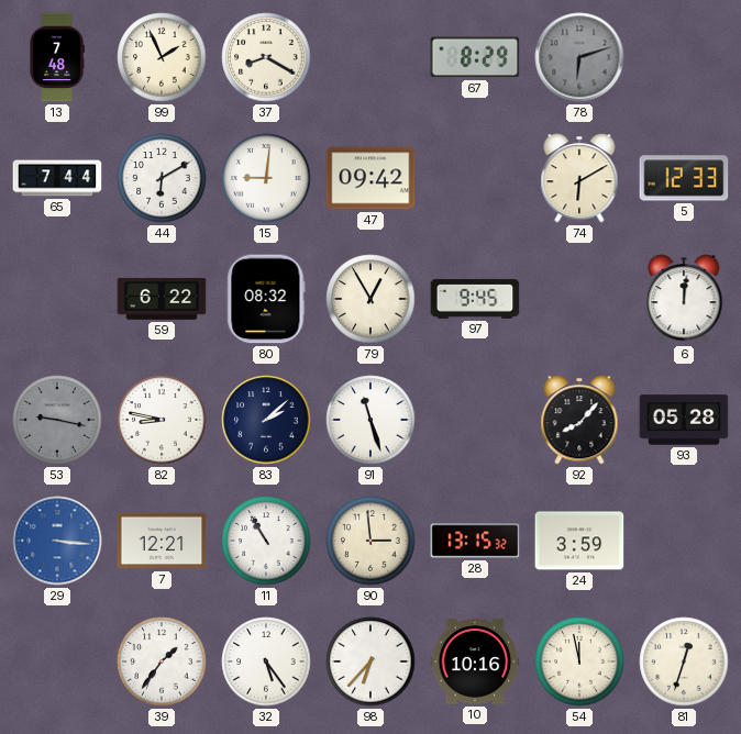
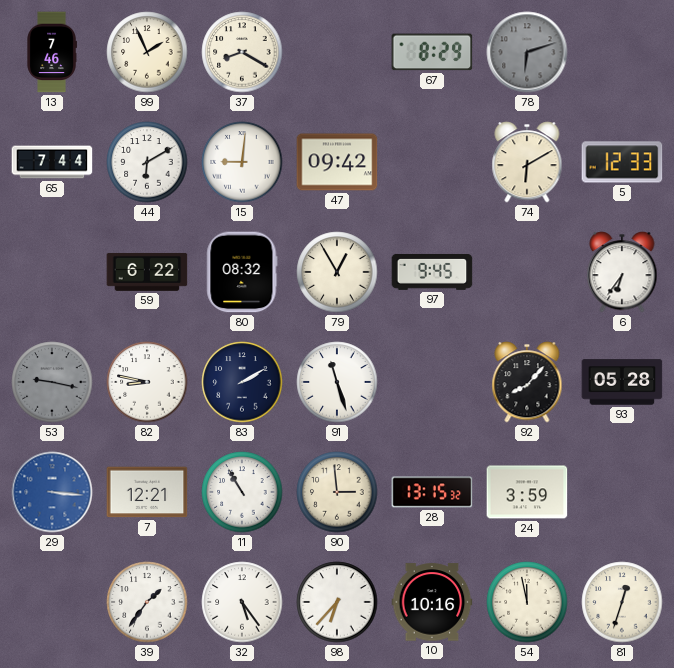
13: 7:48 -> 7:46
6: 12:01 -> 6:36
83: 2:08 -> 2:10
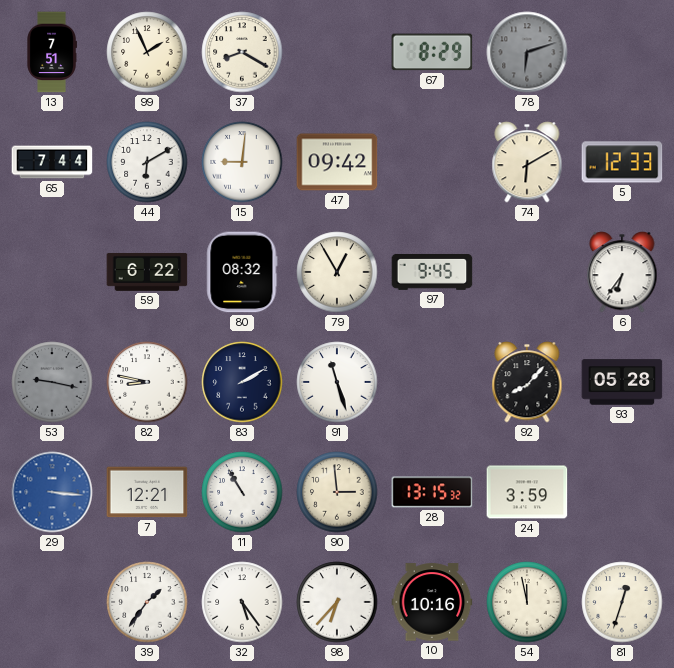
13: 7:46 -> 7:51
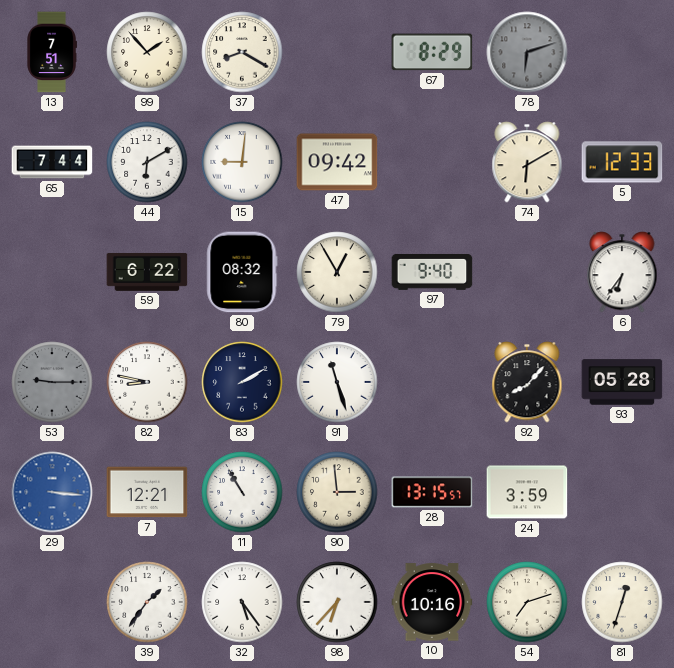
99: 1:56 -> 1:53
97: 9:45 -> 9:40
53: 9:17 -> 9:15
28: 13:15:32 -> 13:15:57
54: 11:58 -> 7:12
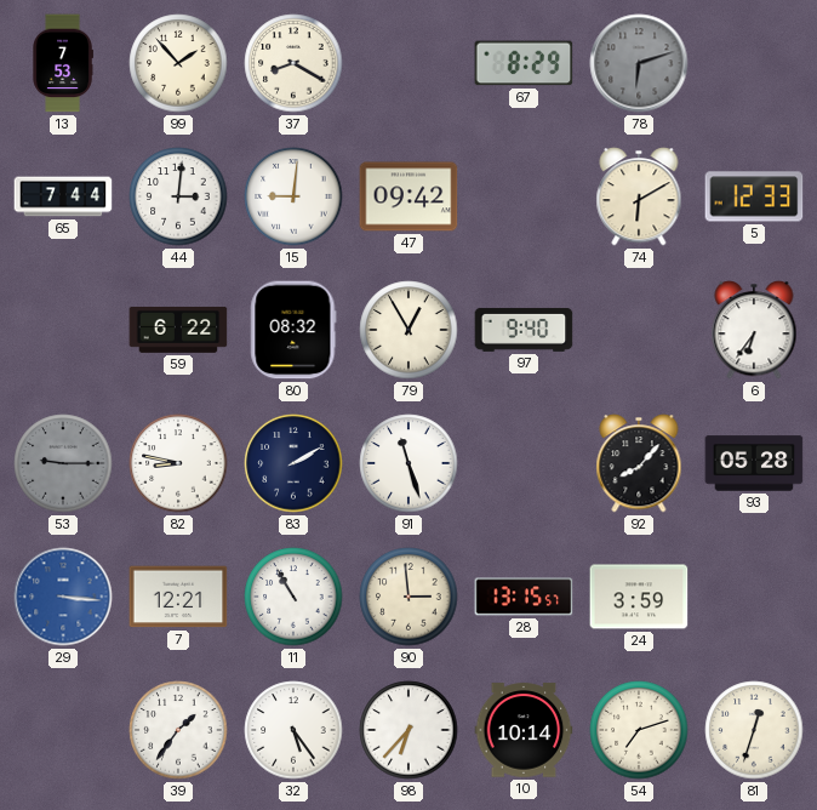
13: 7:51 -> 7:53
44: 6:10 -> 3:01
10: 10:16 -> 10:14
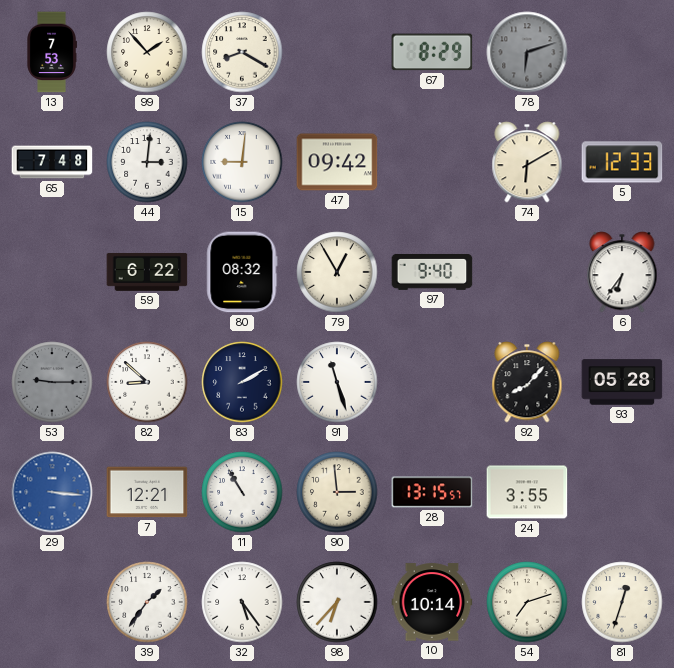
65: 7:44 -> 7:48
82: 8:47 -> 8:52
24: 3:59 -> 3:55
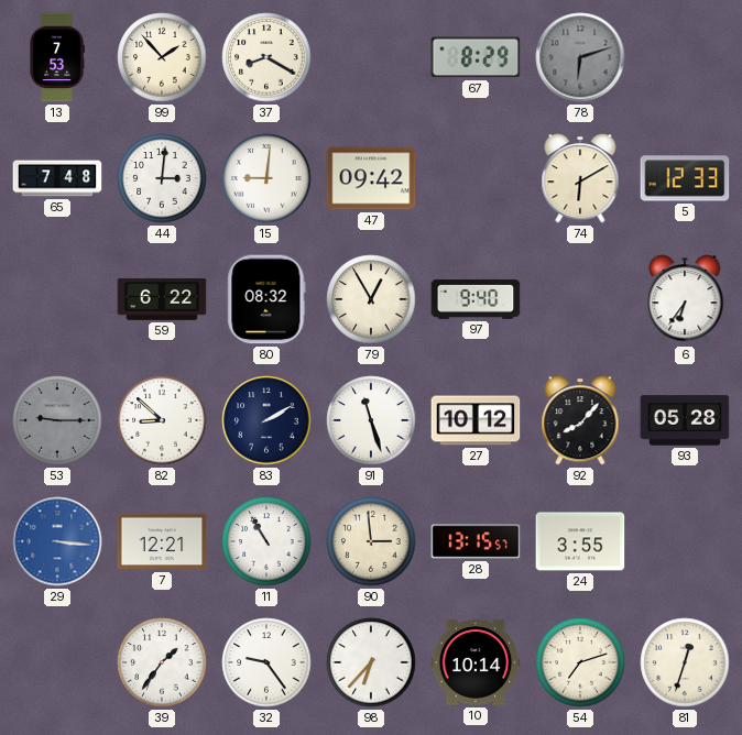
27: none -> 10:12
32: 5:24 -> 9:24
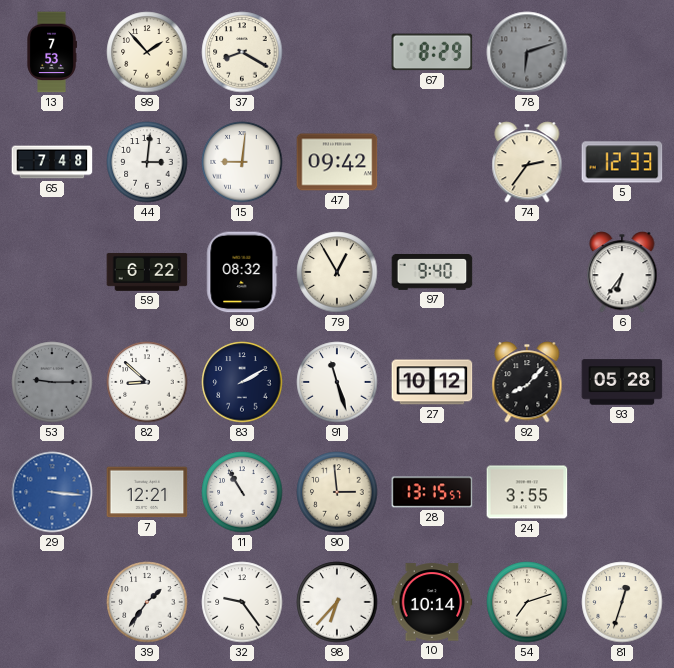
74: 6:10 -> 2:36
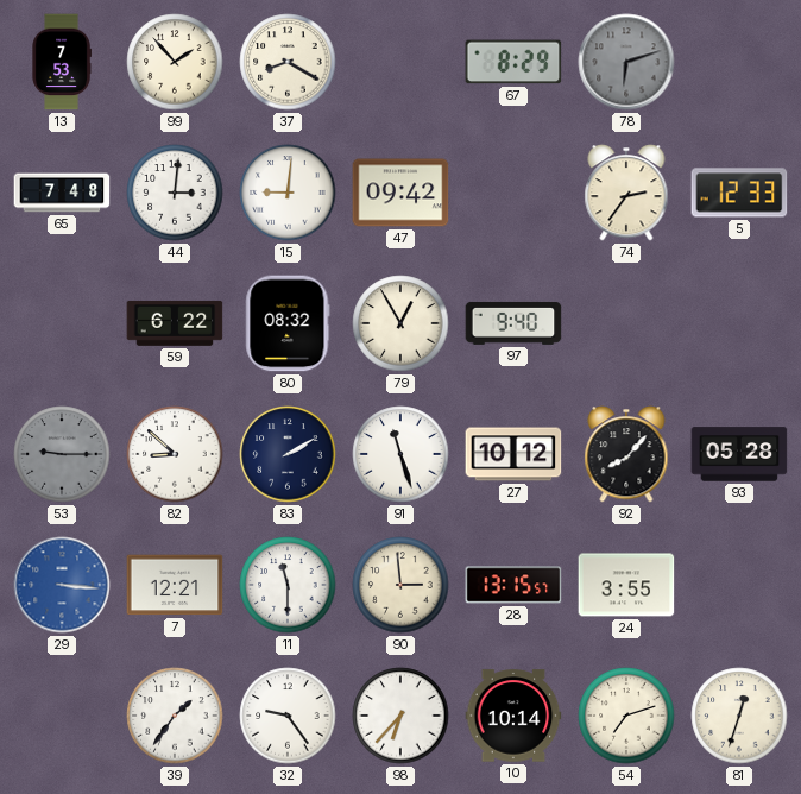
6: 6:36 -> none
11: 10:55 -> 11:30
